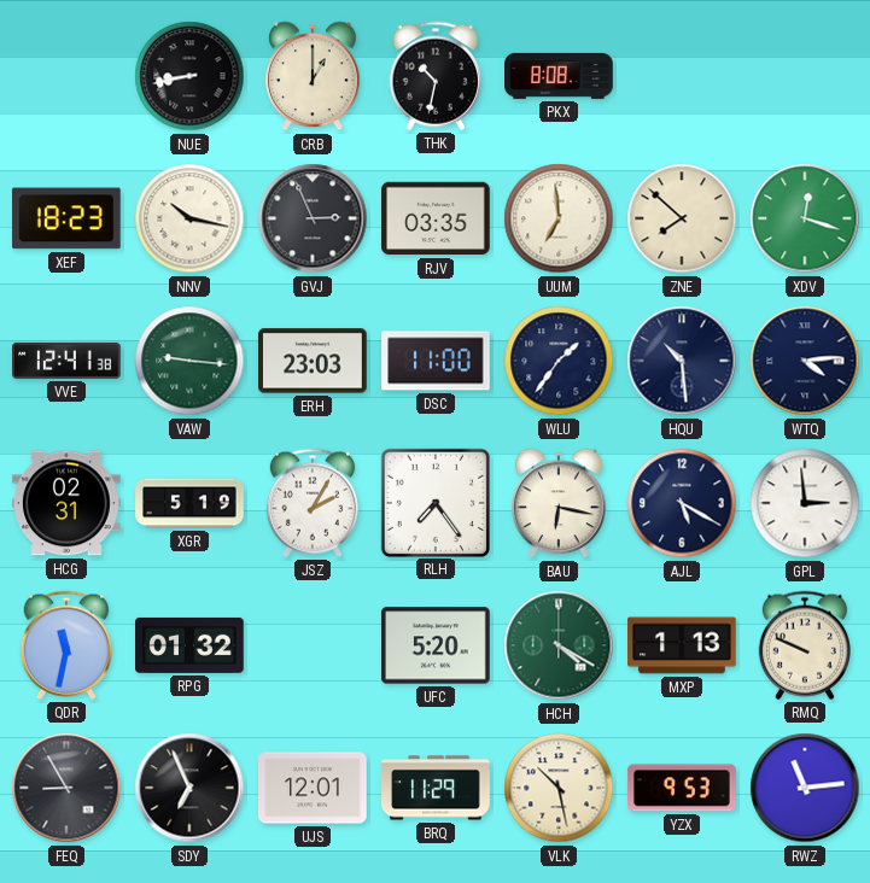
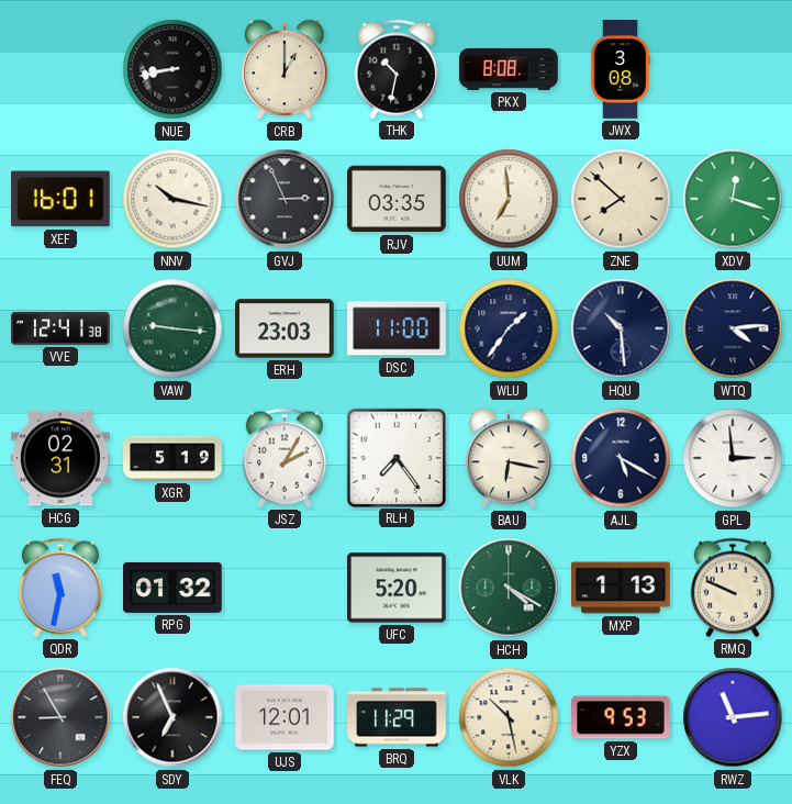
JWX: none -> 3:08
XEF: 18:23 -> 16:01
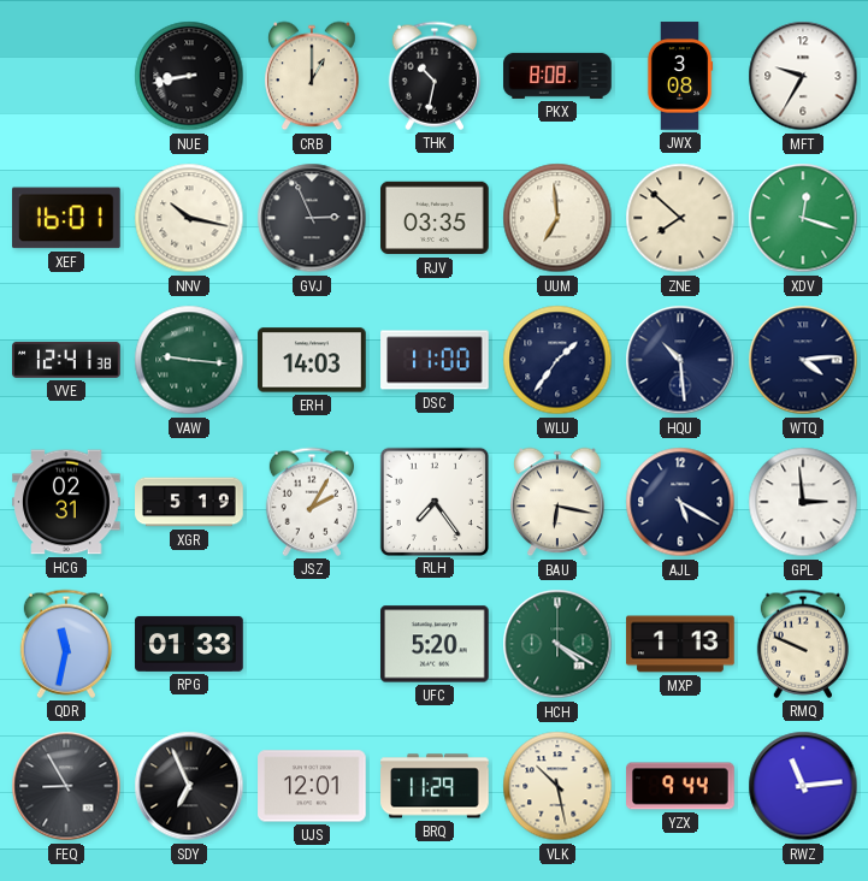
MFT: none -> 9:35
ERH: 23:03 -> 14:03
RPG: 01:32 -> 01:33
YZX: 9:53 -> 9:44
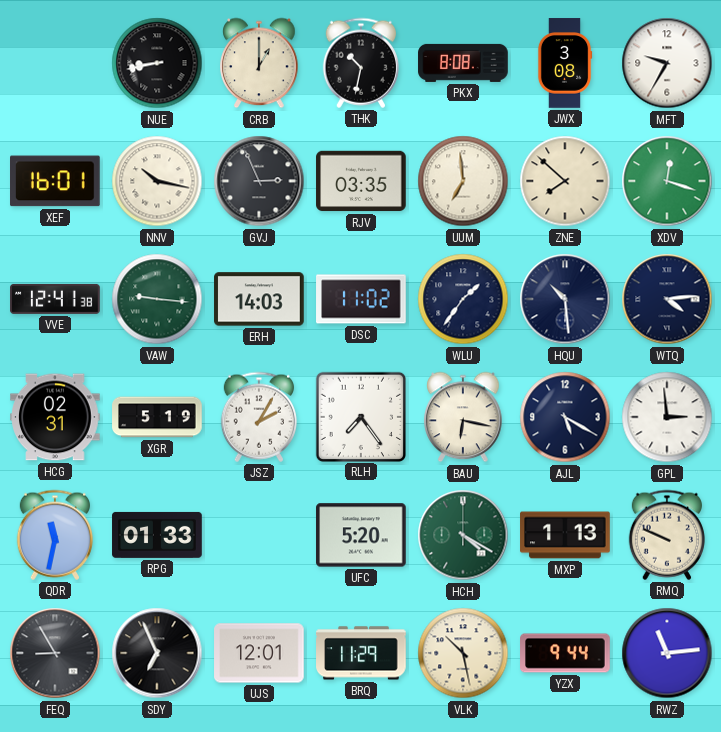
DSC: 11:00 -> 11:02
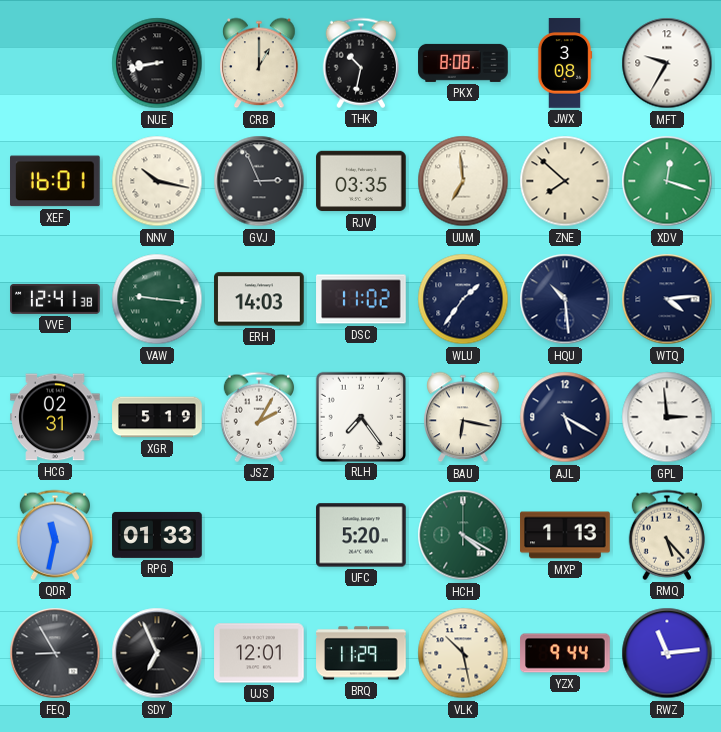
RMQ: 9:49 -> 5:23
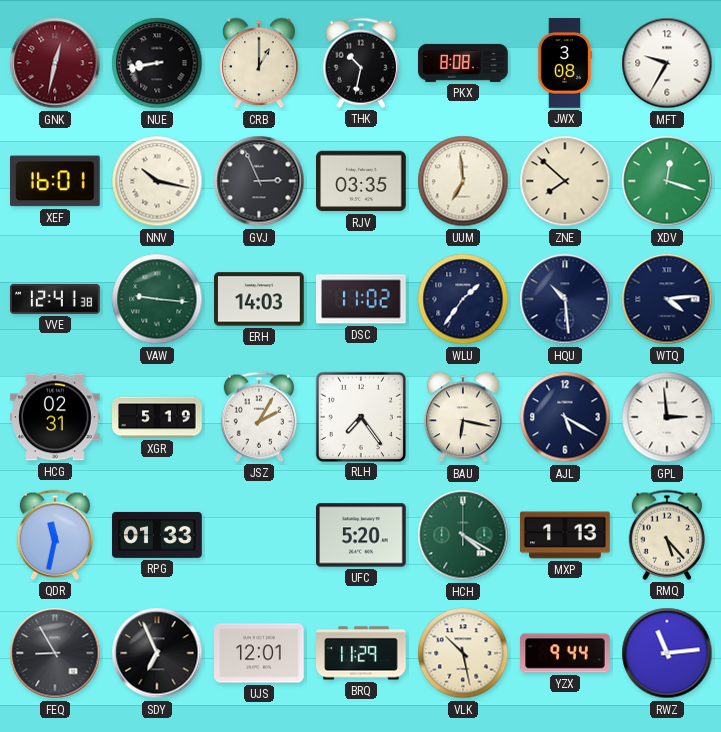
GNK: none -> 12:32
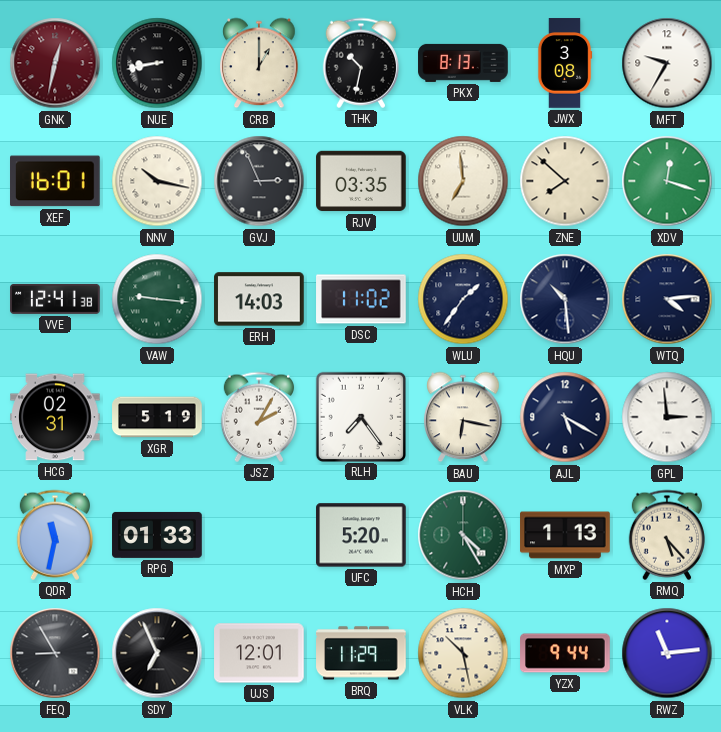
PKX: 8:08 -> 8:13
HCH: 4:20 -> 4:25
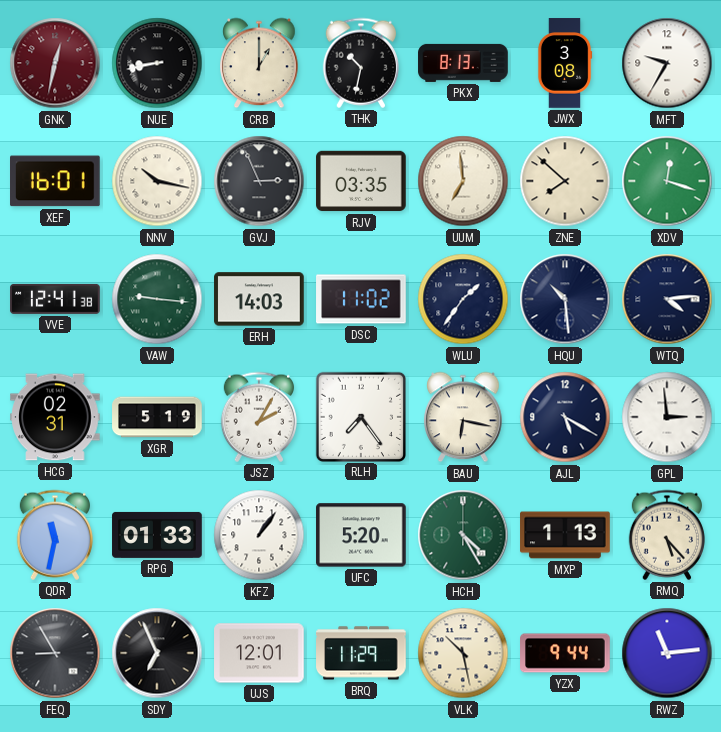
KFZ: none -> 1:06
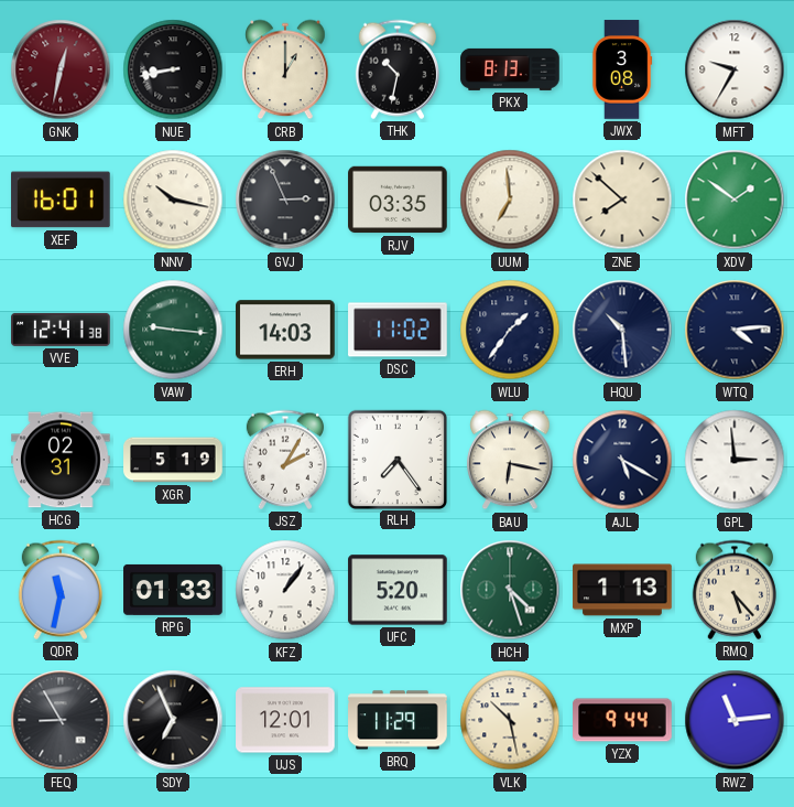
XDV: 12:18 -> 1:51
HCH: 4:25 -> 4:27
